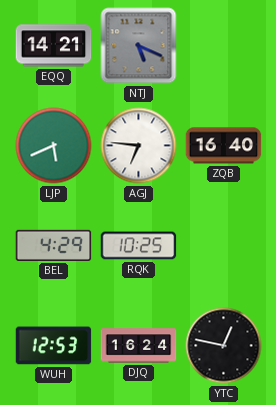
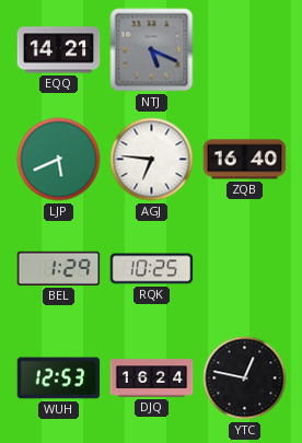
BEL: 4:29 -> 1:29
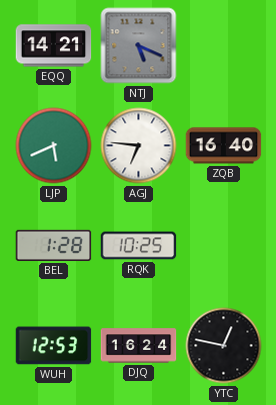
BEL: 1:29 -> 1:28
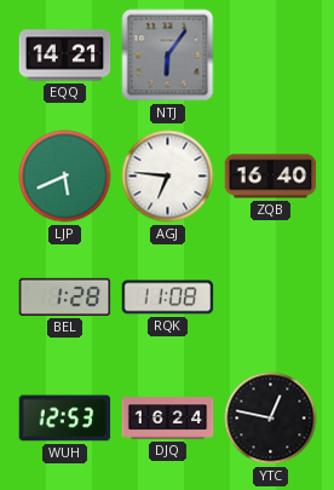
NTJ: 5:19 -> 6:06
RQK: 10:25 -> 11:08
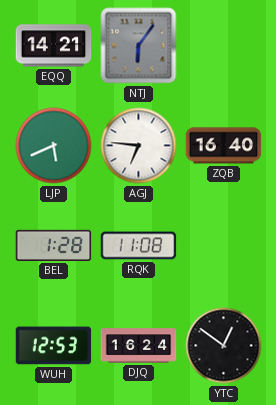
YTC: 12:47 -> 12:51
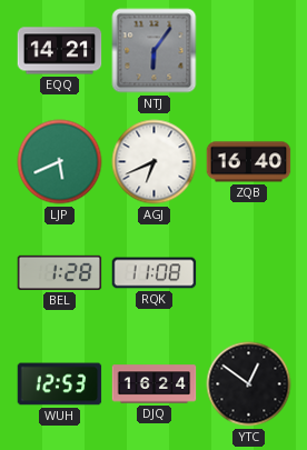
AGJ: 6:46 -> 6:41
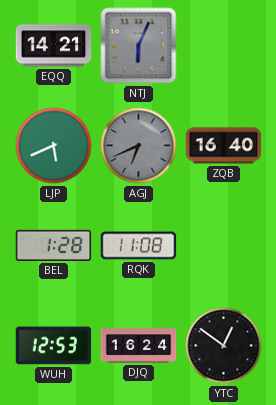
NTJ: 6:06 -> 6:04
AGJ dial: white -> grey
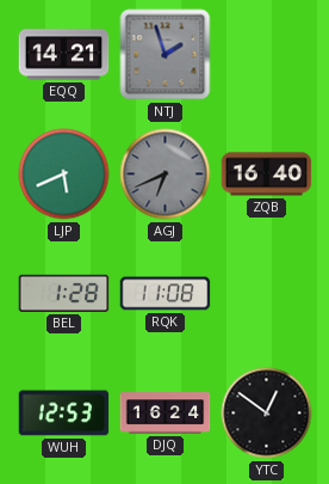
NTJ: 6:04 -> 1:57
